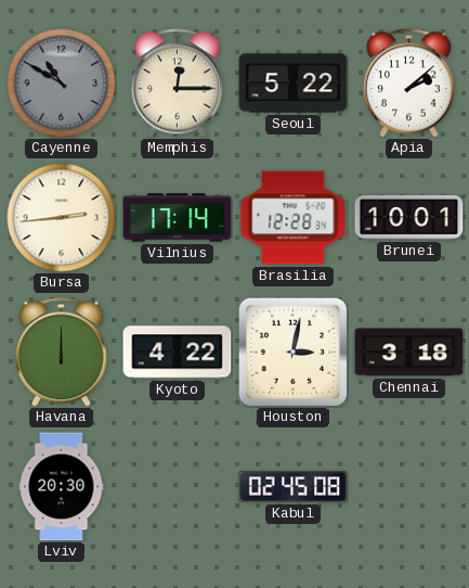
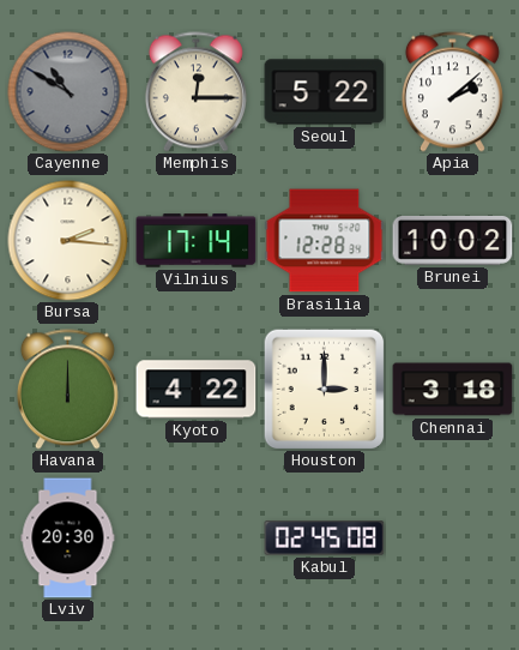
Bursa: 2:44 -> 2:16
Brunei: 10:01 -> 10:02
Houston: 3:02 -> 3:00
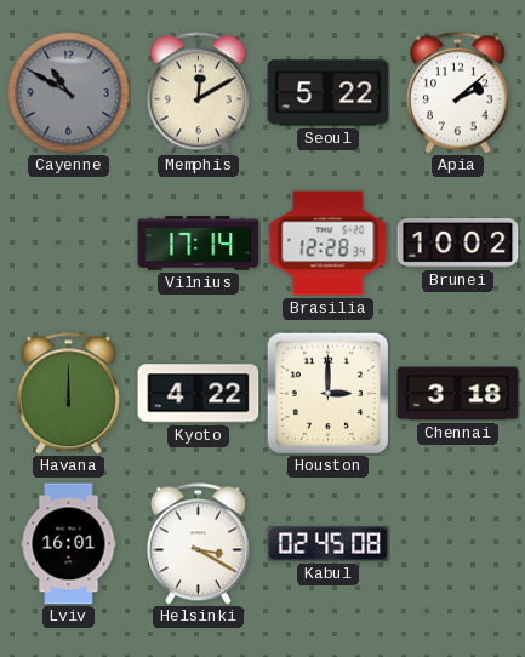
Memphis: 12:15 -> 12:10
Bursa: 2:16 -> none
Lviv: 20:30 -> 16:01
Helsinki: none -> 3:20
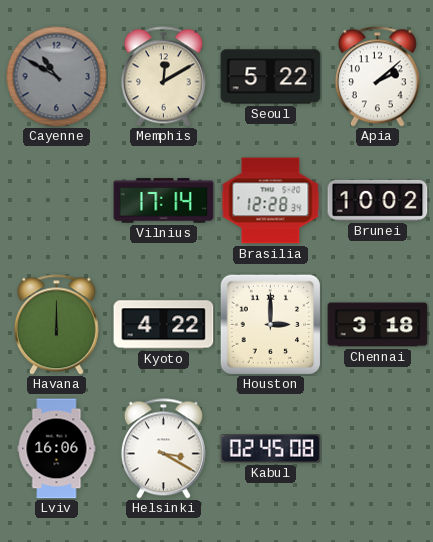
Lviv: 16:01 -> 16:06
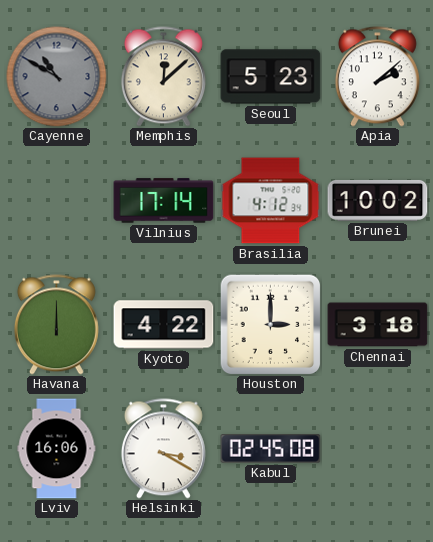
Memphis: 12:10 -> 12:08
Seoul: 5:22 -> 5:23
Brasilia: 12:28 -> 4:12
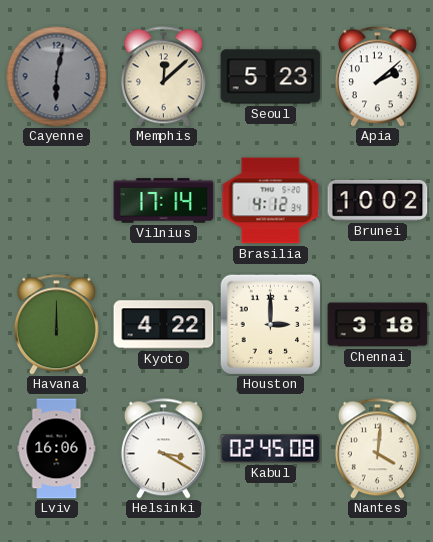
Cayenne: 10:50 -> 6:02
Nantes: none -> 4:01
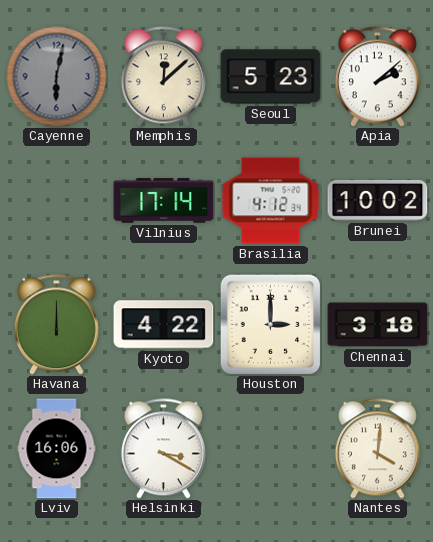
Kabul: 02:45 -> none
